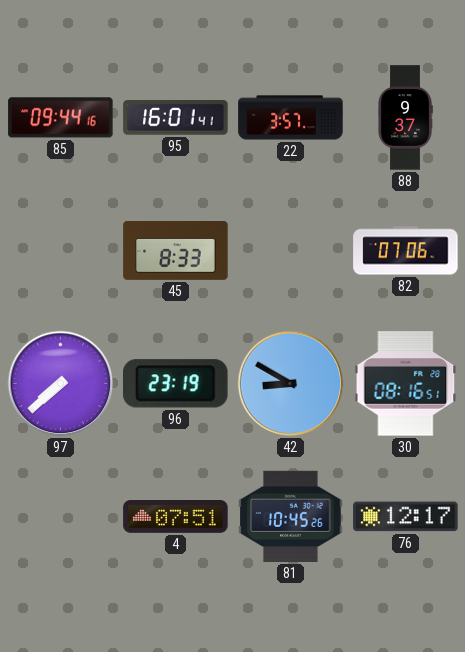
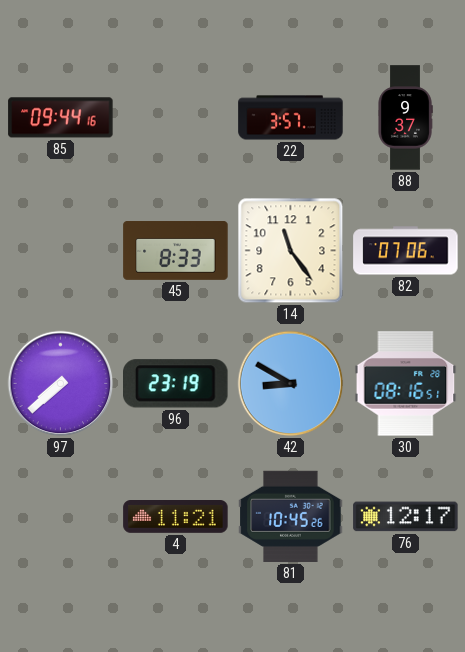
95: 16:01 -> none
14: none -> 11:24
4: 07:51 -> 11:21
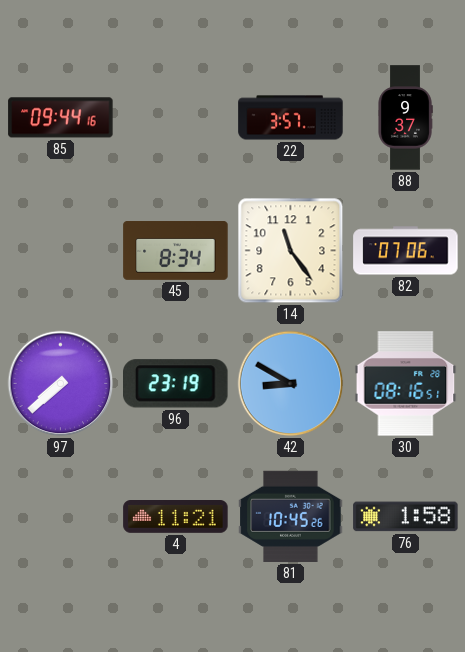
45: 8:33 -> 8:34
76: 12:17 -> 1:58
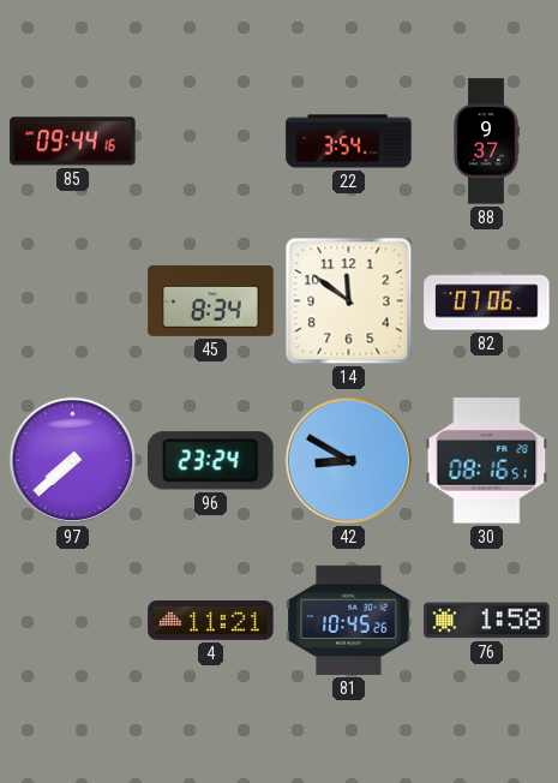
22: 3:57 -> 3:54
14: 11:24 -> 11:51
96: 23:19 -> 23:24
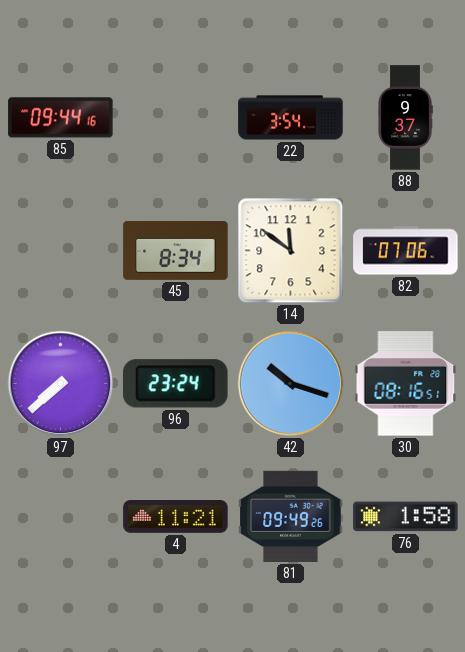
42: 8:50 -> 10:18
81: 10:45 -> 09:49
